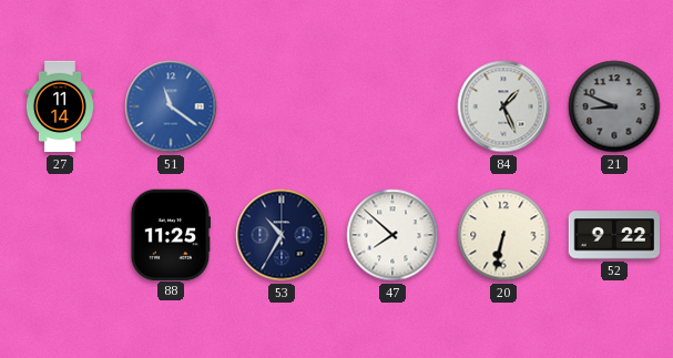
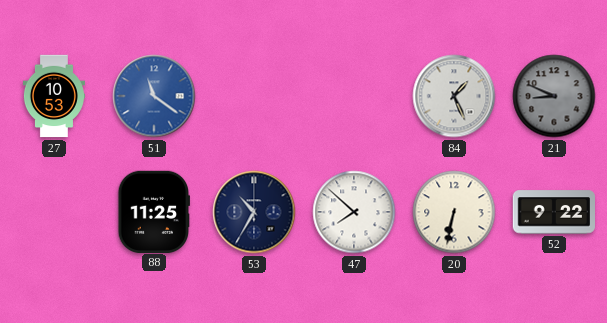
27: 11:14 -> 10:53
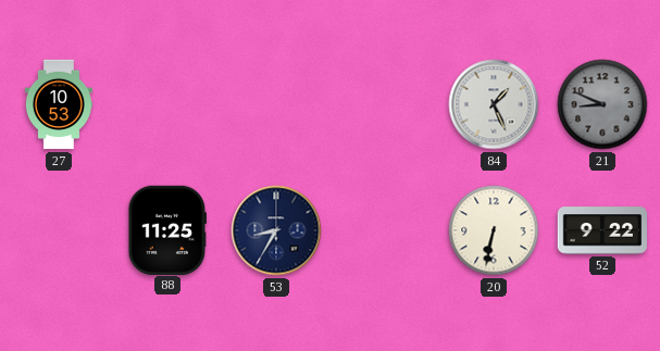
51: 11:21 -> none
53: 10:35 -> 8:35
47: 7:52 -> none
